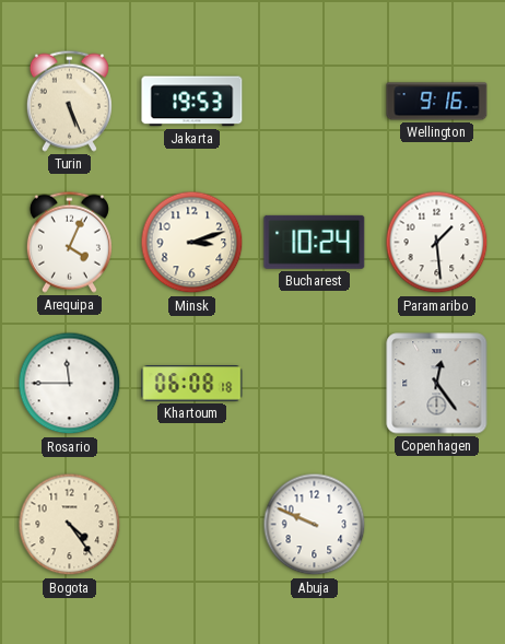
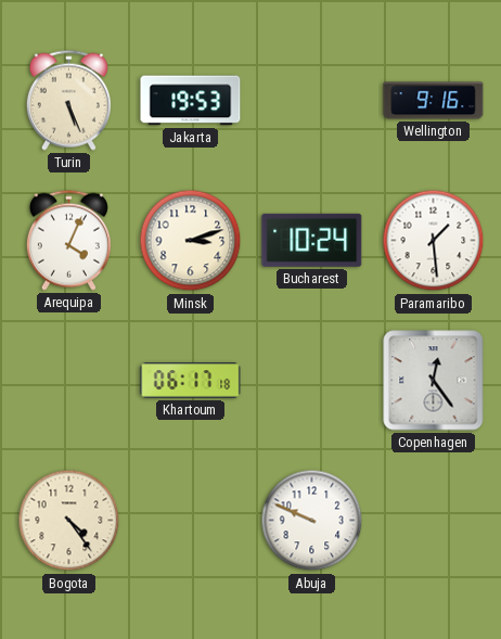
Rosario: 11:45 -> none
Khartoum: 06:08 -> 06:17
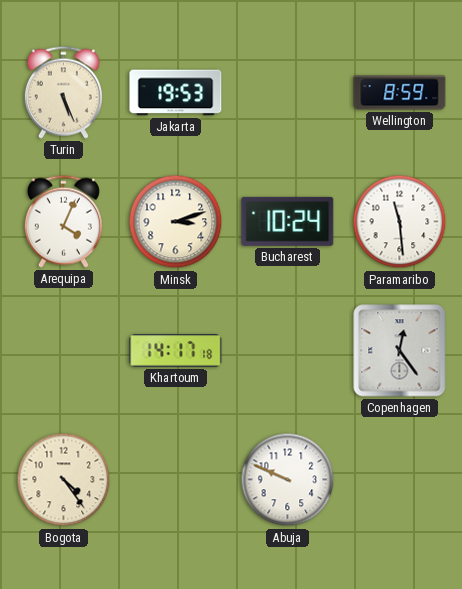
Wellington: 9:16 -> 8:59
Paramaribo: 1:29 -> 11:29
Khartoum: 06:17 -> 14:17
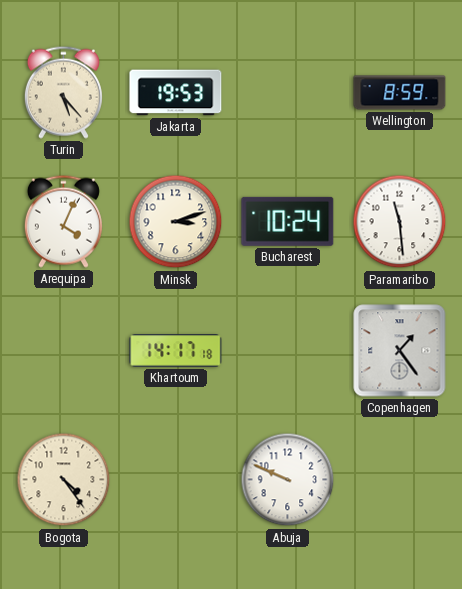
Turin: 5:26 -> 5:23
Copenhagen: 12:24 -> 1:24
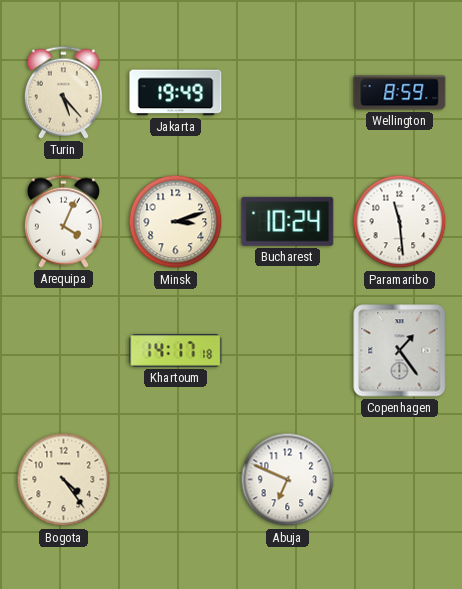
Jakarta: 19:53 -> 19:49
Abuja: 9:49 -> 6:49
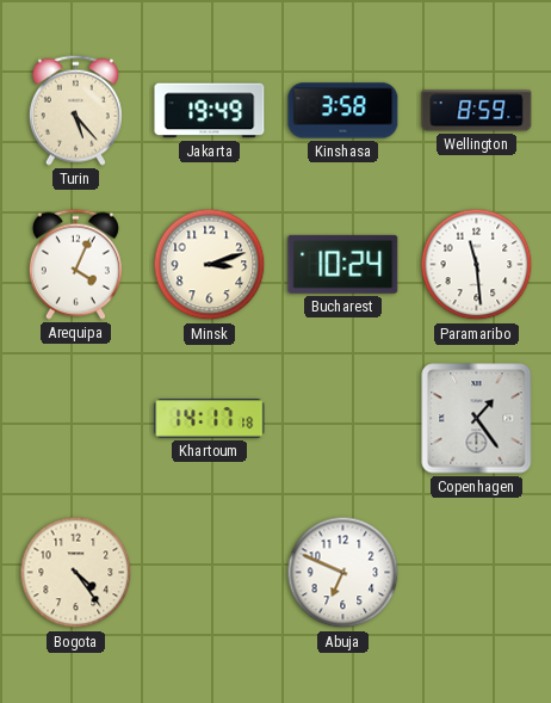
Kinshasa: none -> 3:58
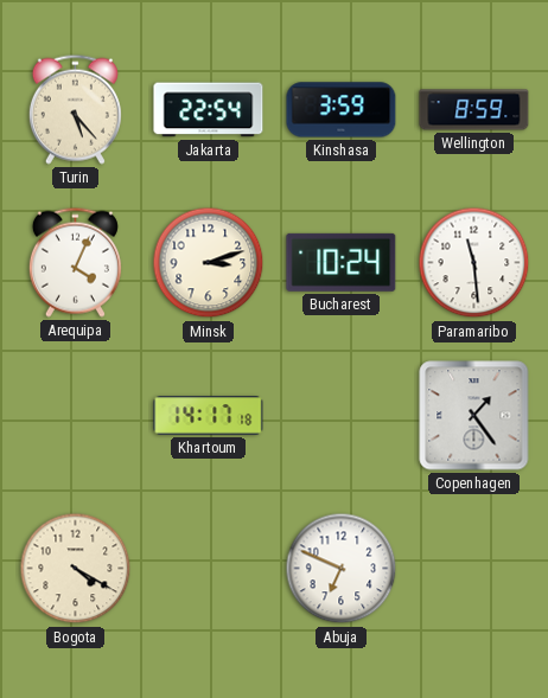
Jakarta: 19:49 -> 22:54
Kinshasa: 3:58 -> 3:59
Bogota: 4:24 -> 4:20
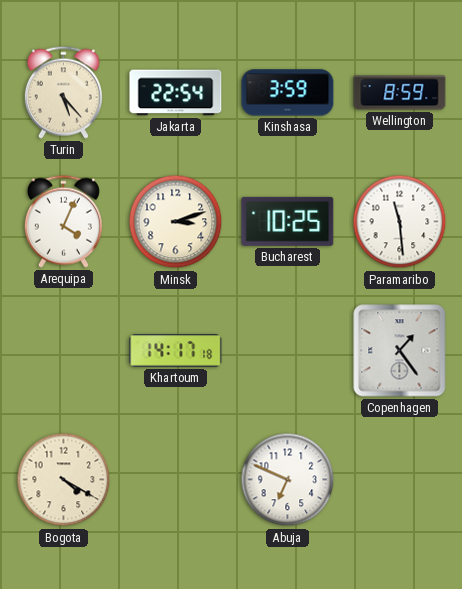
Bucharest: 10:24 -> 10:25
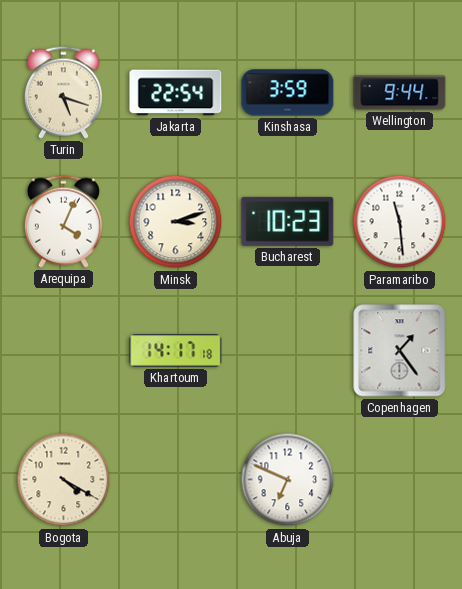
Turin: 5:23 -> 5:18
Wellington: 8:59 -> 9:44
Bucharest: 10:25 -> 10:23
